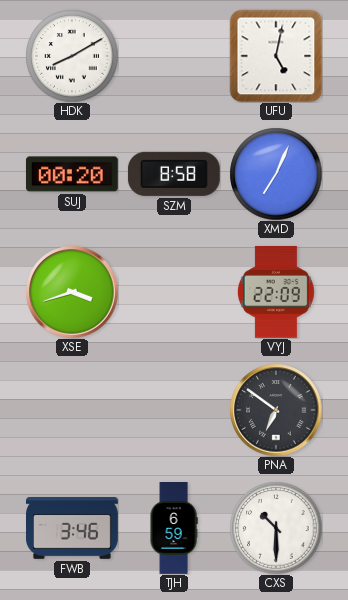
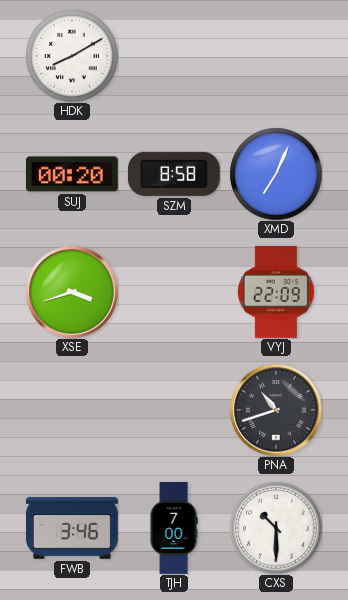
UFU: 5:02 -> none
PNA: 6:51 -> 10:42
TJH: 6:59 -> 7:00
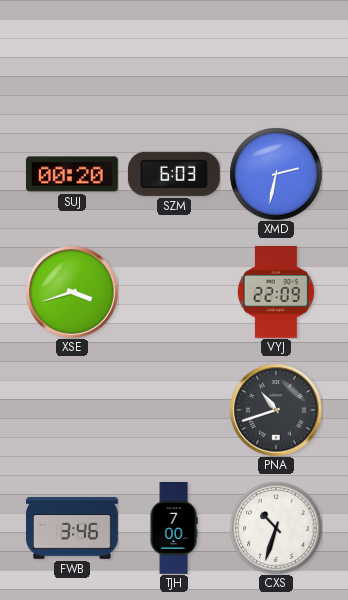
HDK: 8:10 -> none
SZM: 8:58 -> 6:03
XMD: 7:04 -> 2:32
CXS: 10:30 -> 10:33
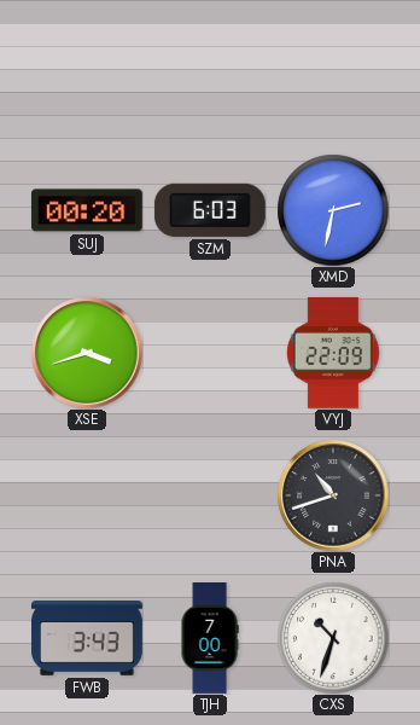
FWB: 3:46 -> 3:43
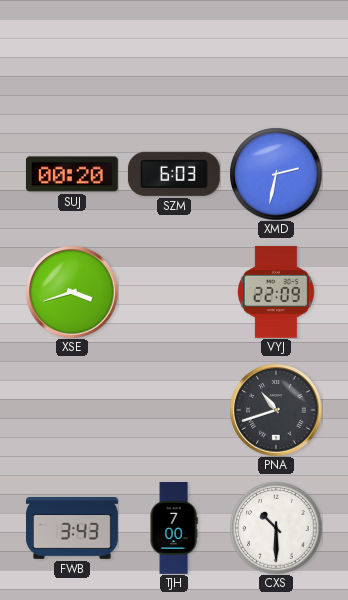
CXS: 10:33 -> 10:30
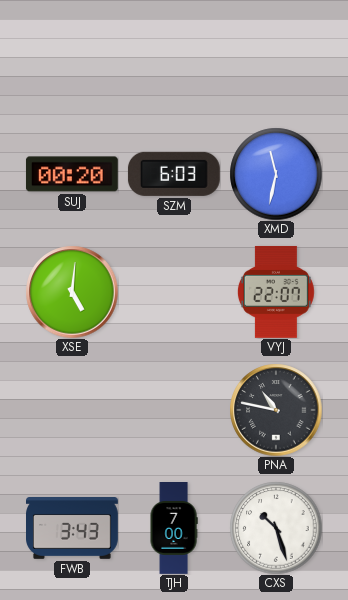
XMD: 2:32 -> 11:32
XSE: 3:42 -> 5:01
VYJ: 22:09 -> 22:07
PNA: 10:42 -> 10:47
CXS: 10:30 -> 10:27
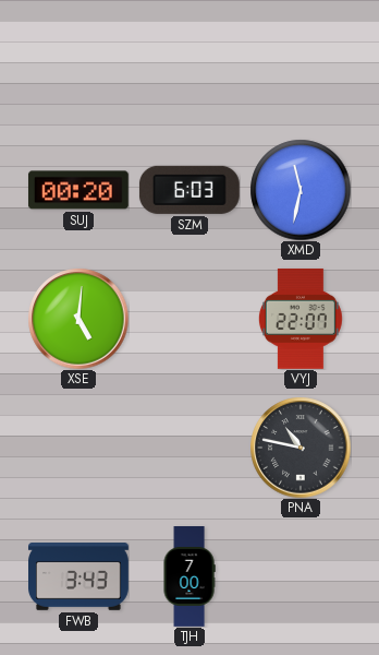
CXS: 10:27 -> none
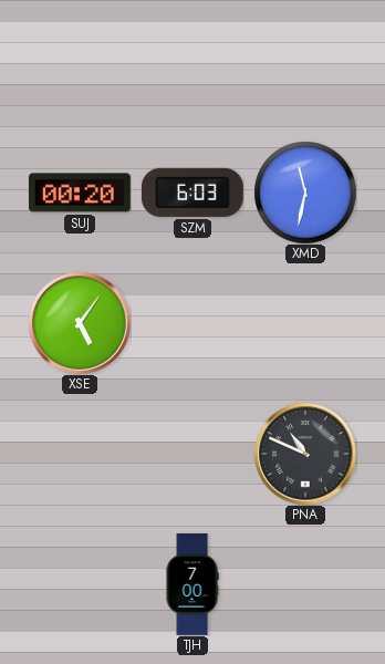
XSE: 5:01 -> 5:06
VYJ: 22:07 -> none
PNA: 10:47 -> 10:49
FWB: 3:43 -> none
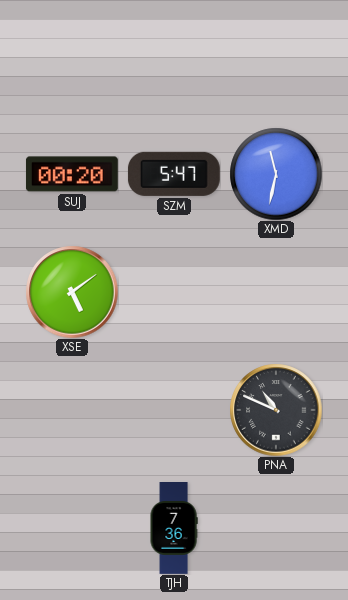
SZM: 6:03 -> 5:47
XSE: 5:06 -> 5:09
TJH: 7:00 -> 7:36
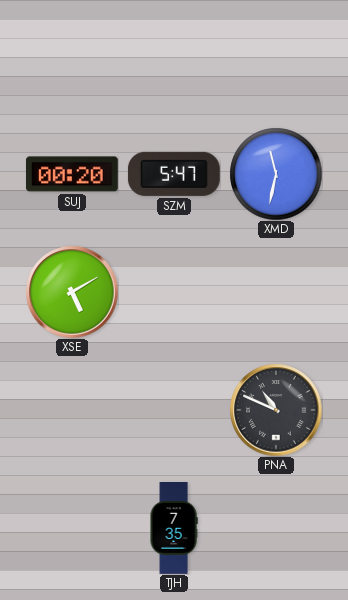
XSE: 5:09 -> 5:10
TJH: 7:36 -> 7:35
